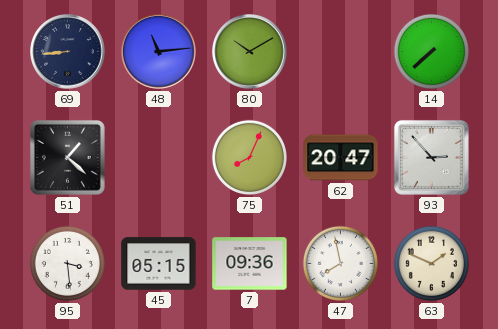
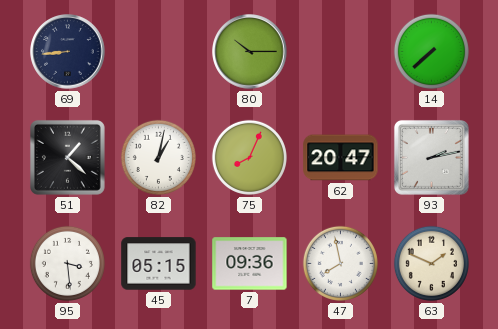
48: 11:14 -> none
80: 10:10 -> 10:15
82: none -> 1:02
93: 2:53 -> 2:13
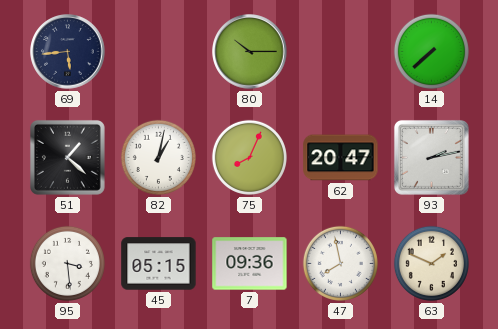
69: 8:44 -> 5:44
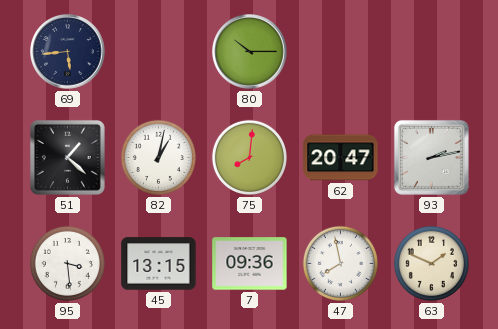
14: 7:38 -> none
75: 8:04 -> 8:01
45: 05:15 -> 13:15
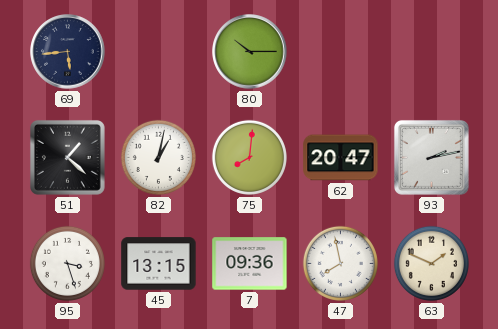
95: 3:29 -> 3:27
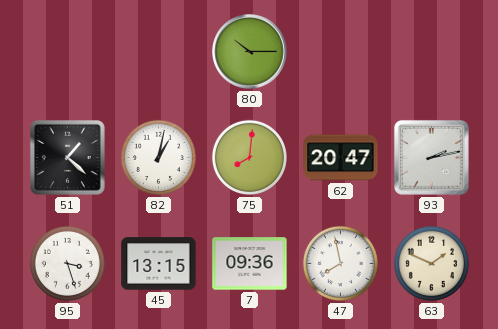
69: 5:44 -> none
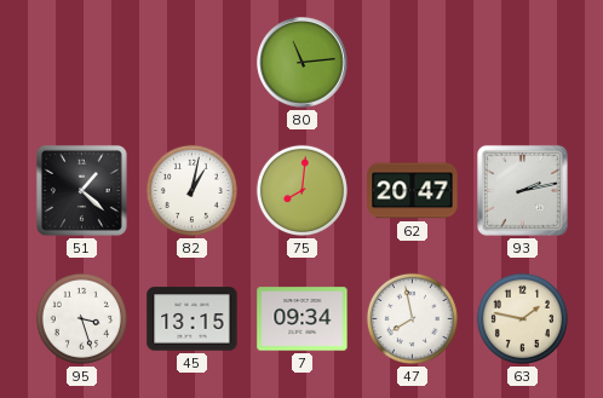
80: 10:15 -> 11:14
7: 09:36 -> 09:34
63: 1:49 -> 1:47
